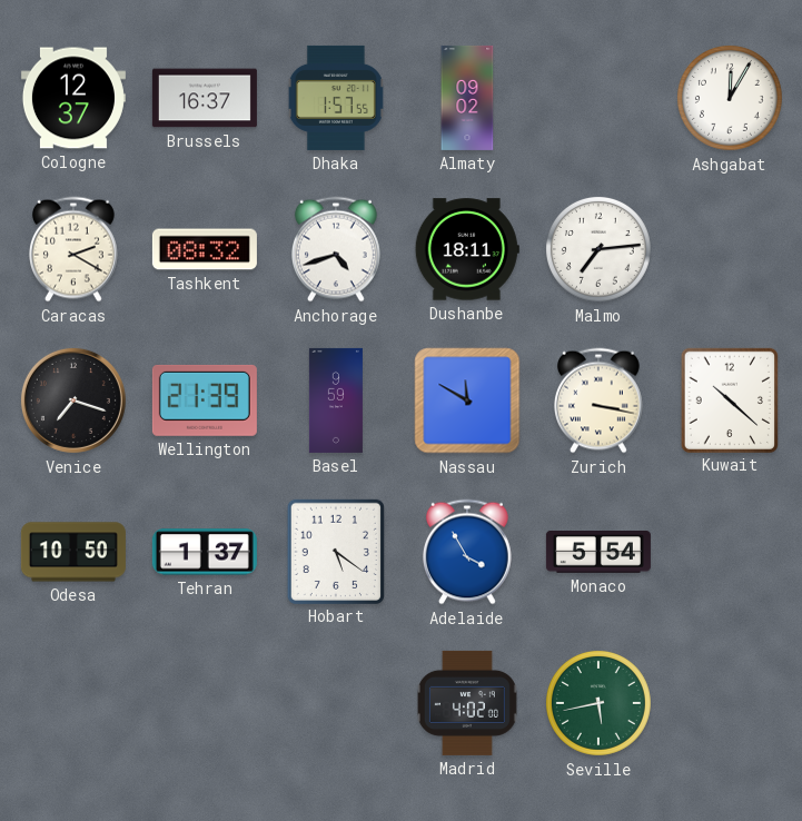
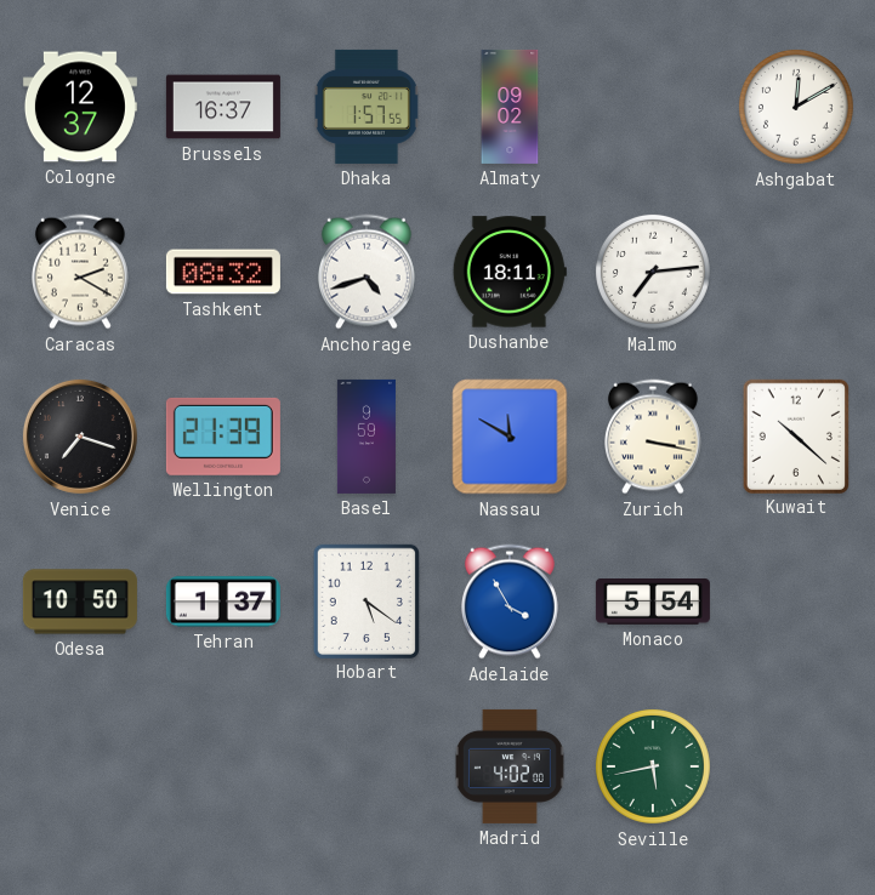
Ashgabat: 12:05 -> 12:10
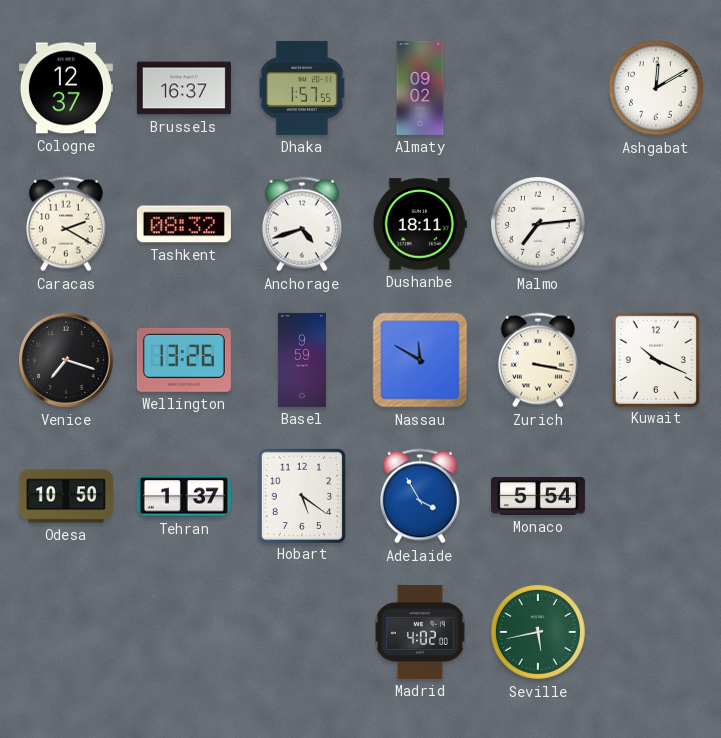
Wellington: 21:39 -> 13:26
Kuwait: 10:22 -> 10:19
